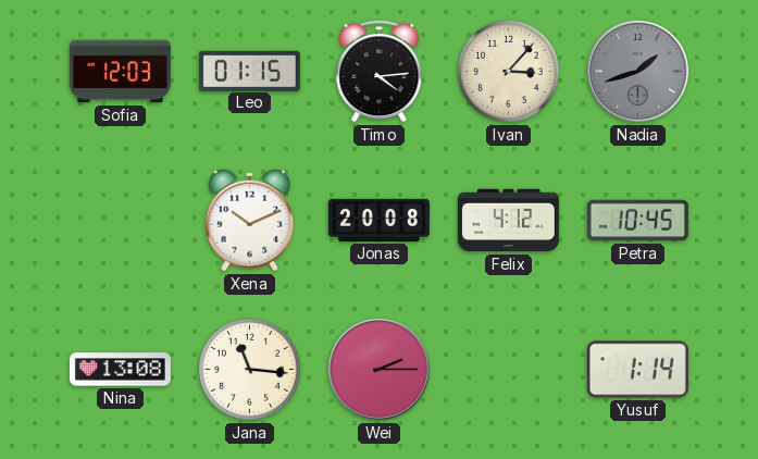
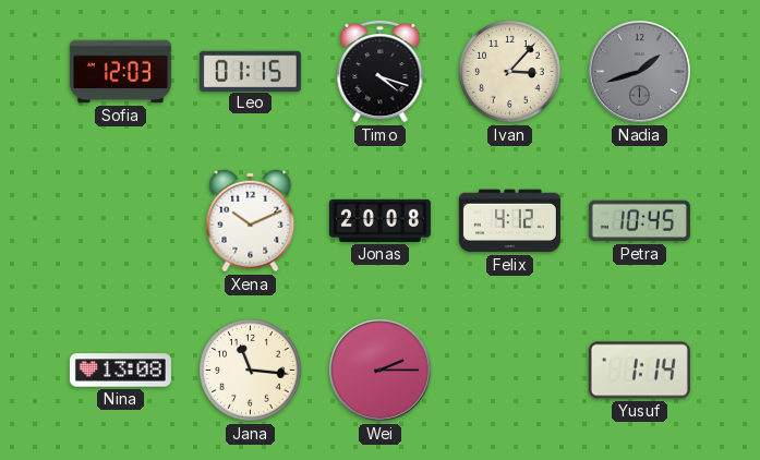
Timo: 4:14 -> 4:18
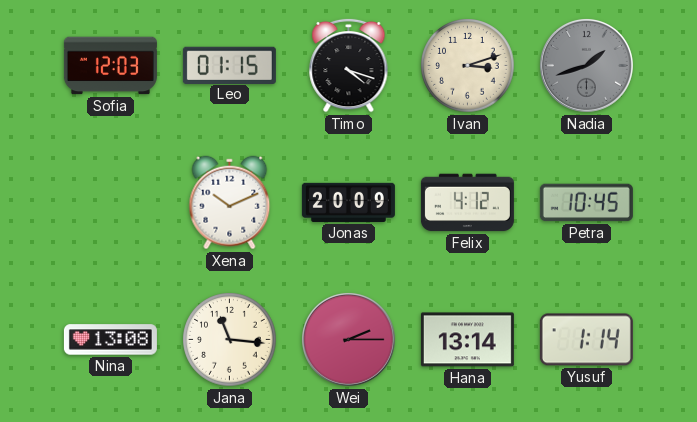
Ivan: 3:07 -> 3:12
Jonas: 20:08 -> 20:09
Hana: none -> 13:14
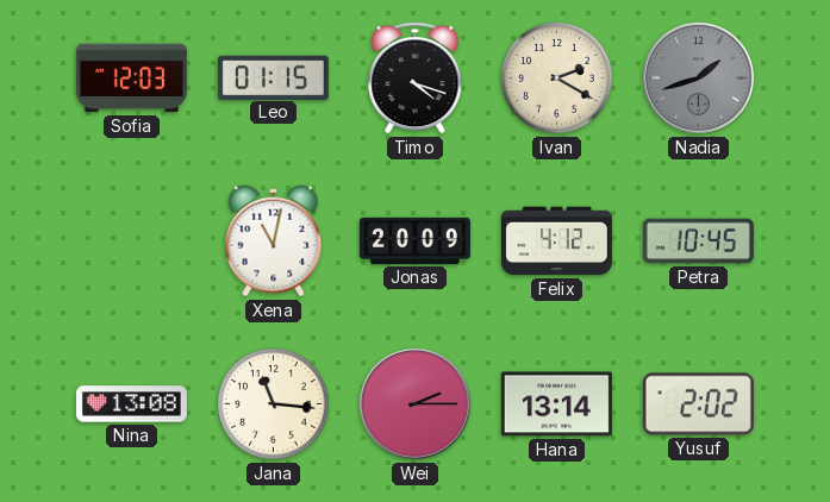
Ivan: 3:12 -> 2:20
Xena: 10:11 -> 11:02
Yusuf: 1:14 -> 2:02
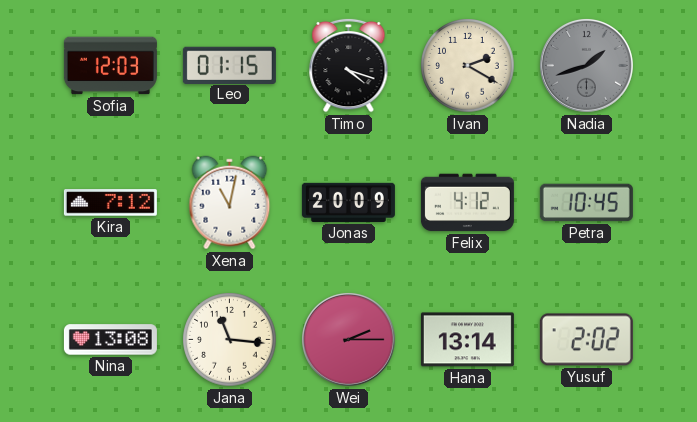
Kira: none -> 7:12
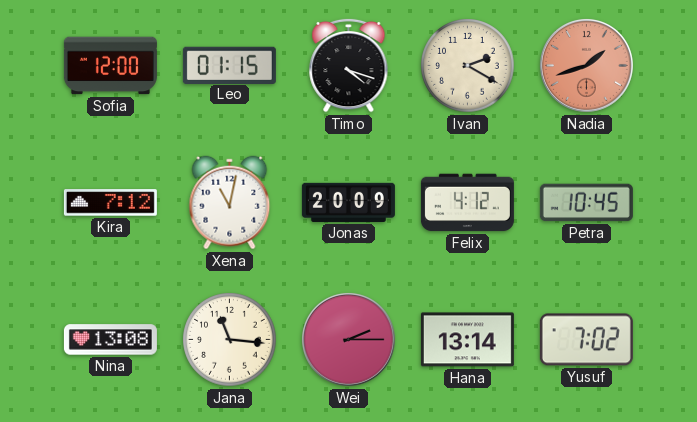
Sofia: 12:03 -> 12:00
Nadia dial: grey -> salmon
Yusuf: 2:02 -> 7:02
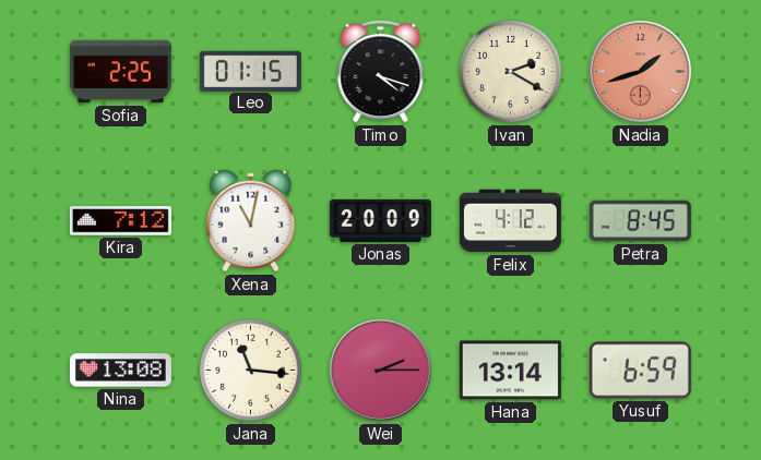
Sofia: 12:00 -> 2:25
Petra: 10:45 -> 8:45
Yusuf: 7:02 -> 6:59
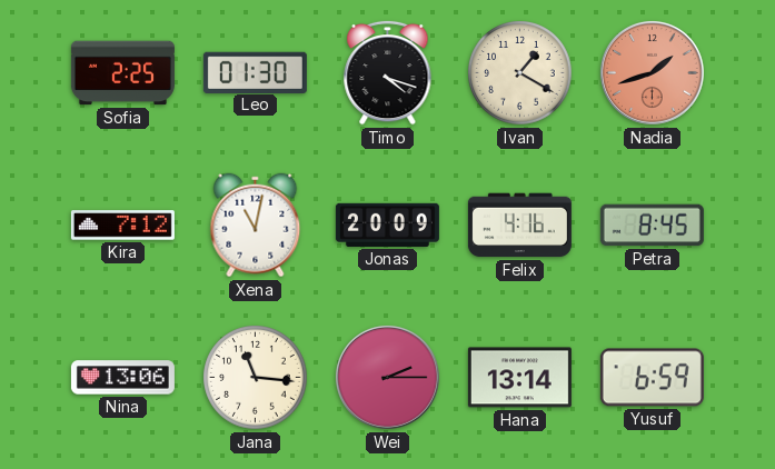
Leo: 01:15 -> 01:30
Ivan: 2:20 -> 1:20
Felix: 4:12 -> 4:16
Nina: 13:08 -> 13:06
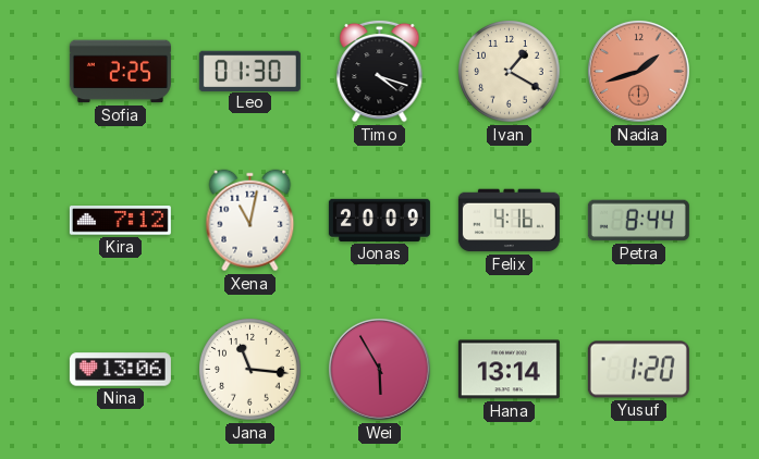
Petra: 8:45 -> 8:44
Wei: 2:15 -> 5:55
Yusuf: 6:59 -> 1:20
